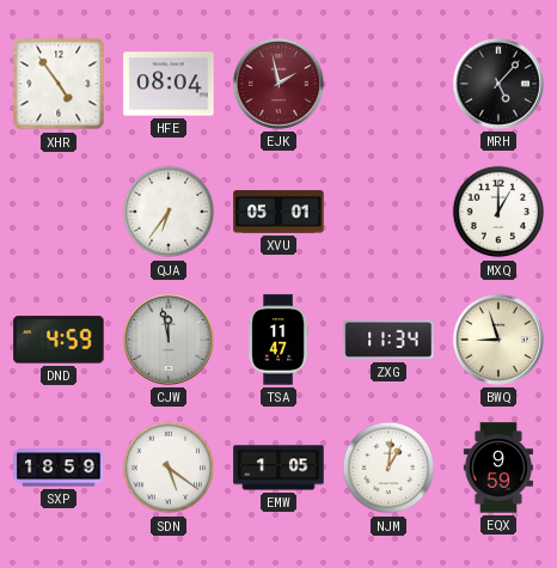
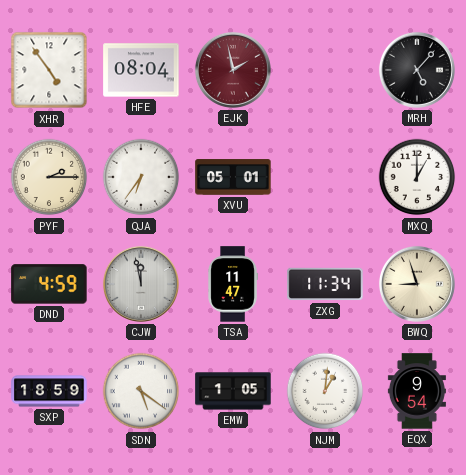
PYF: none -> 2:15
EQX: 9:59 -> 9:54
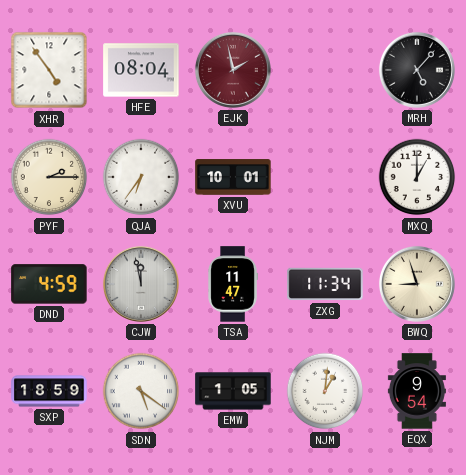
XVU: 05:01 -> 10:01
